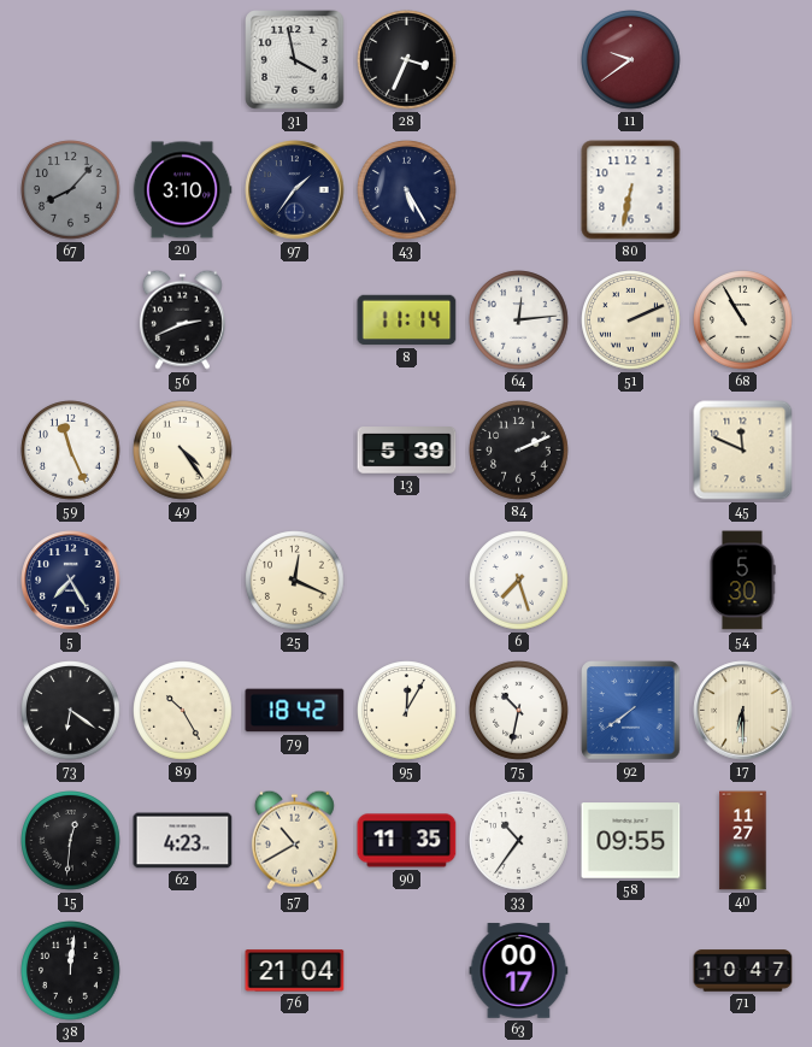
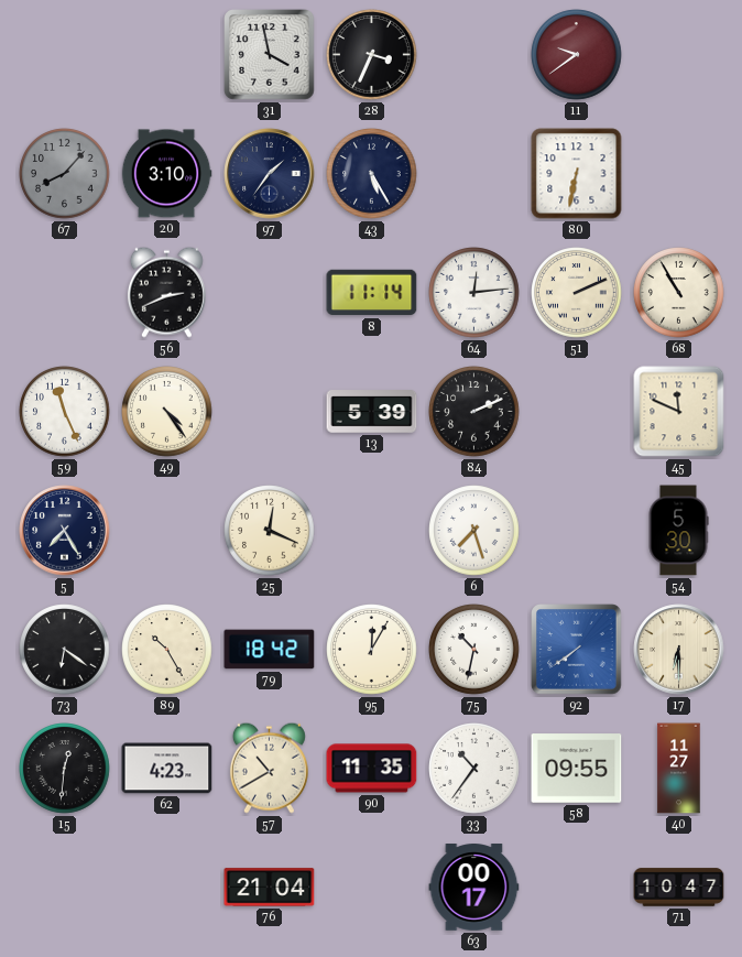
38: 12:01 -> none
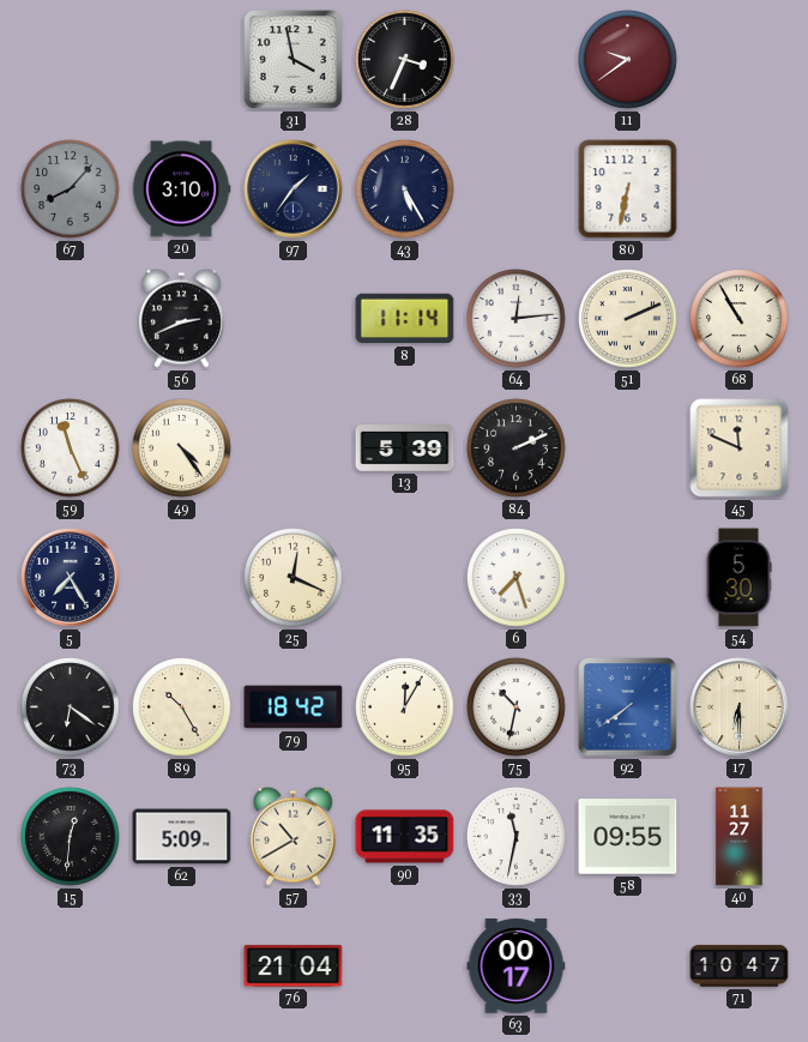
62: 4:23 -> 5:09
33: 10:36 -> 11:32
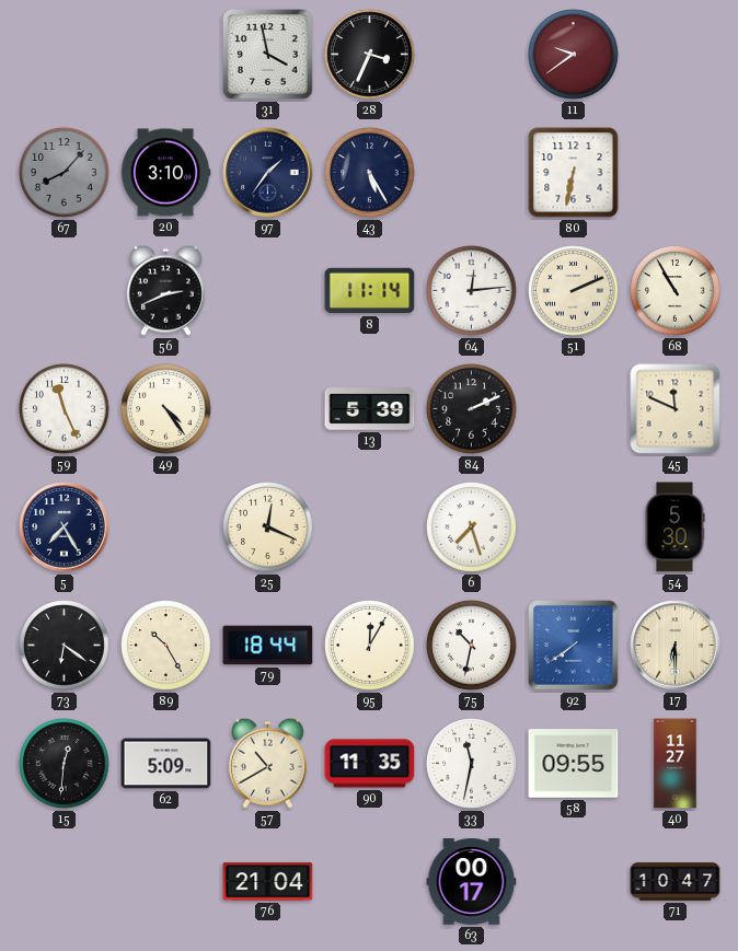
79: 18:42 -> 18:44
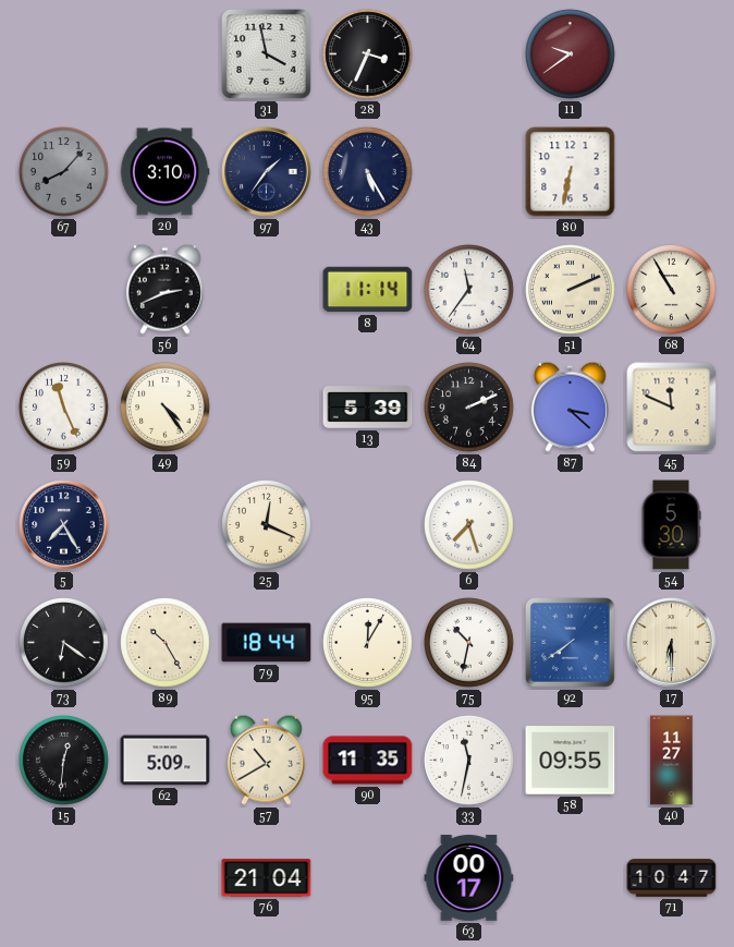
64: 12:14 -> 11:36
87: none -> 3:22
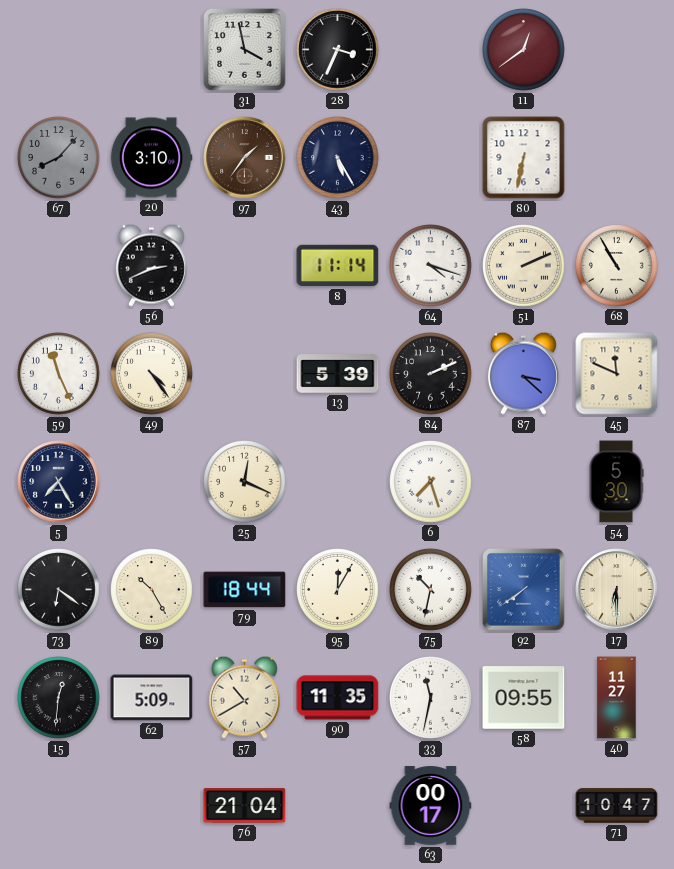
11: 9:39 -> 12:39
97 dial: navy -> brown
64: 11:36 -> 4:18
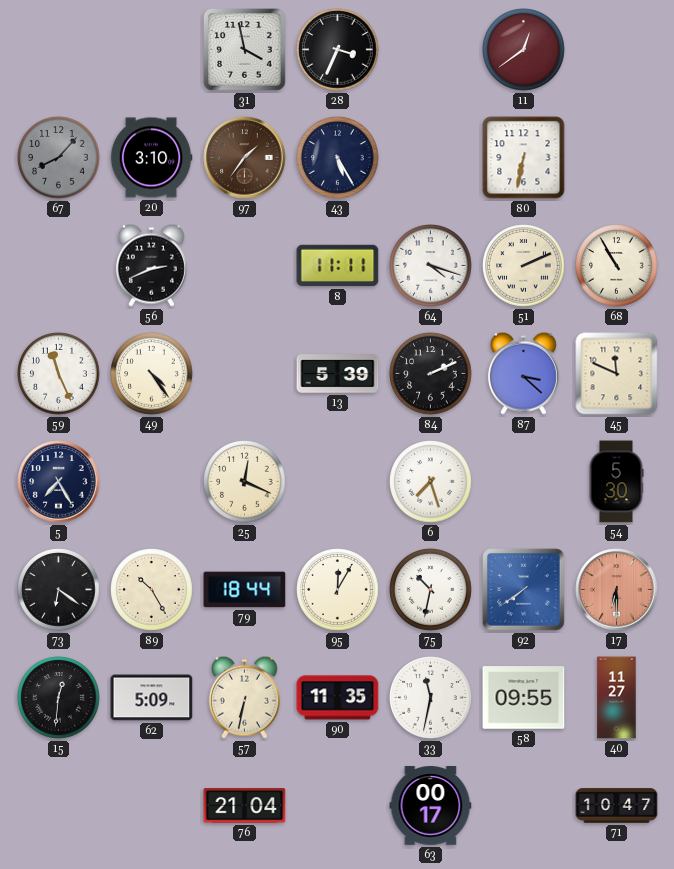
8: 11:14 -> 11:11
17 dial: cream -> salmon
57: 10:40 -> 6:32
